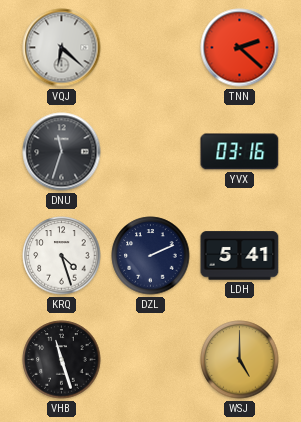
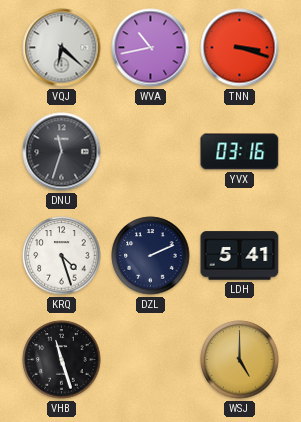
WVA: none -> 10:43
TNN: 2:22 -> 3:18
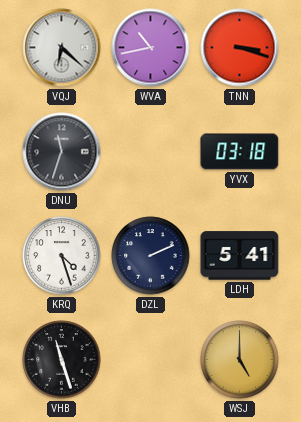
YVX: 03:16 -> 03:18
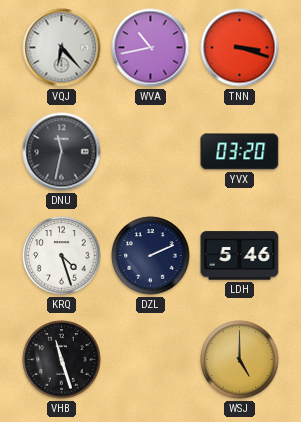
VQJ: 6:22 -> 6:23
DNU: 11:33 -> 11:32
YVX: 03:18 -> 03:20
LDH: 5:41 -> 5:46
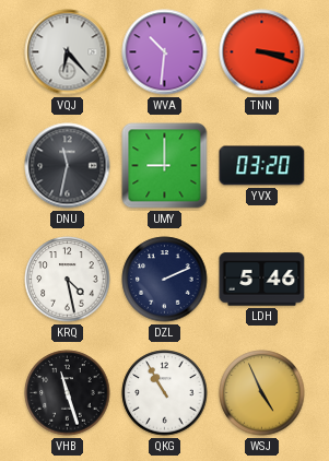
WVA: 10:43 -> 10:31
UMY: none -> 9:00
KRQ: 4:27 -> 4:28
QKG: none -> 10:55
WSJ: 5:00 -> 4:56
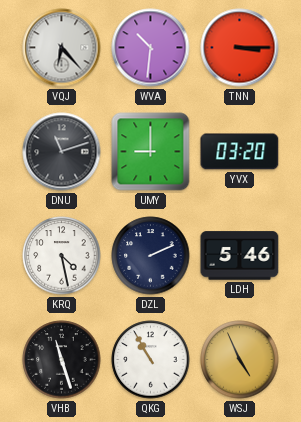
TNN: 3:18 -> 3:15
DNU: 11:32 -> 11:12
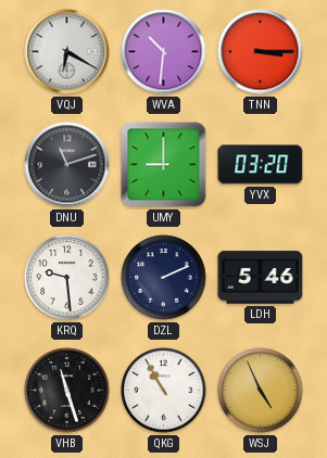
VQJ: 6:23 -> 6:20
KRQ: 4:28 -> 9:29
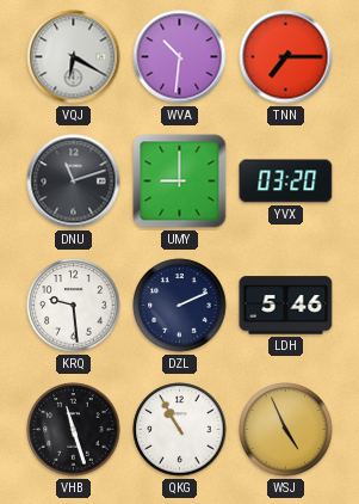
TNN: 3:15 -> 7:15
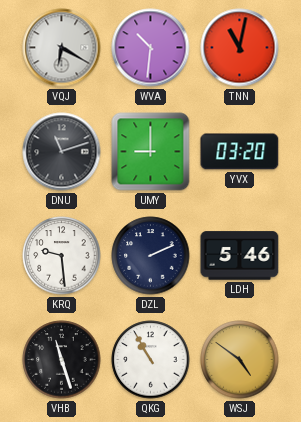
TNN: 7:15 -> 11:02
WSJ: 4:56 -> 4:51
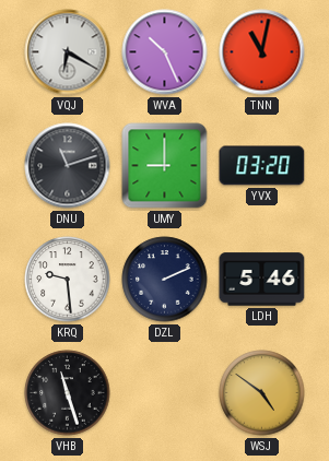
WVA: 10:31 -> 10:26
QKG: 10:55 -> none
